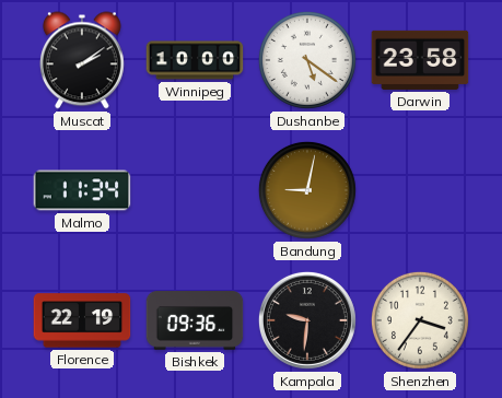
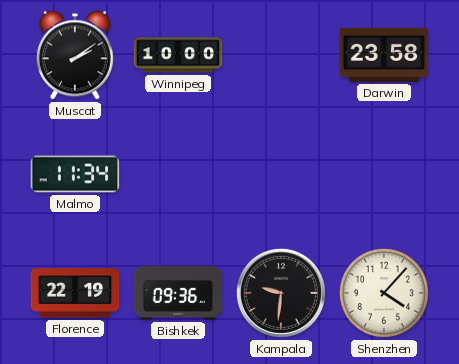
Dushanbe: 5:21 -> none
Bandung: 9:02 -> none
Shenzhen: 3:36 -> 4:07
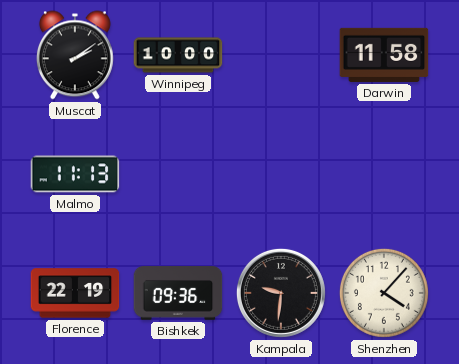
Darwin: 23:58 -> 11:58
Malmo: 11:34 -> 11:13
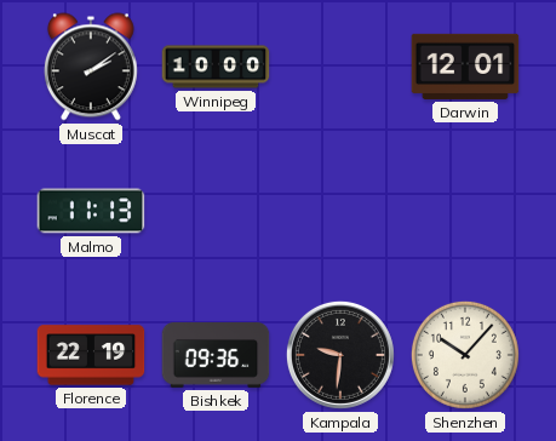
Darwin: 11:58 -> 12:01
Shenzhen: 4:07 -> 10:07
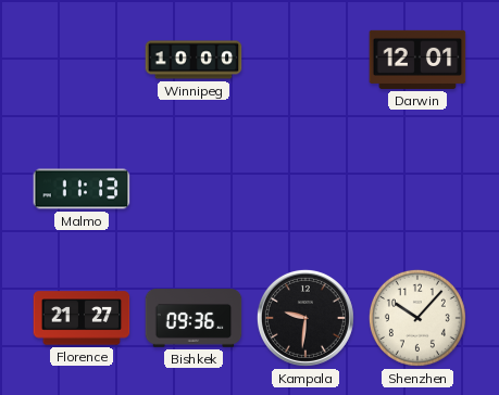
Muscat: 2:09 -> none
Florence: 22:19 -> 21:27
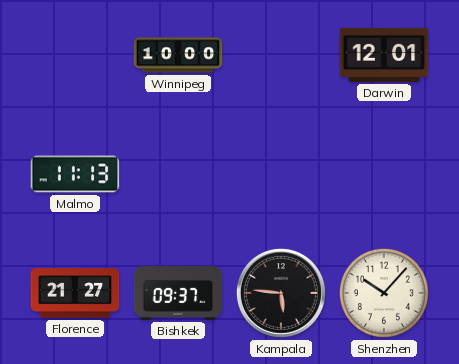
Bishkek: 09:36 -> 09:37
Kampala: 9:31 -> 5:46
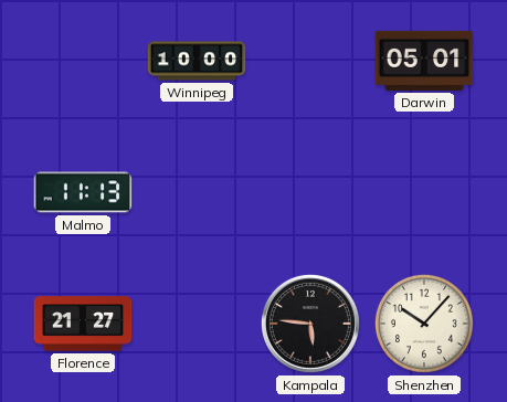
Darwin: 12:01 -> 05:01
Bishkek: 09:37 -> none
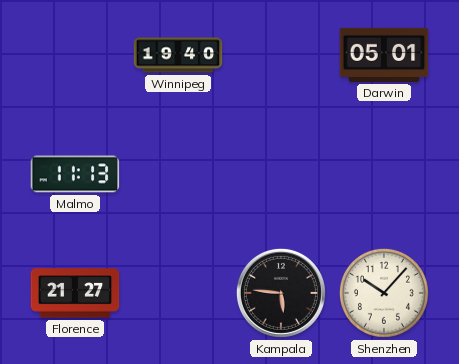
Winnipeg: 10:00 -> 19:40
